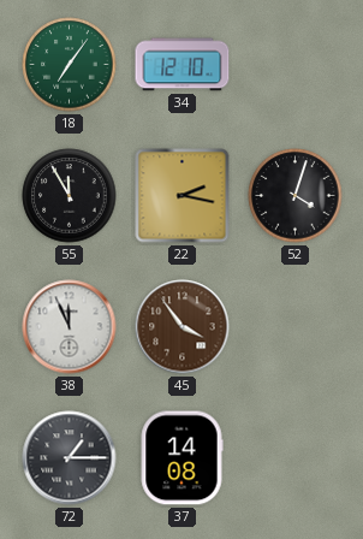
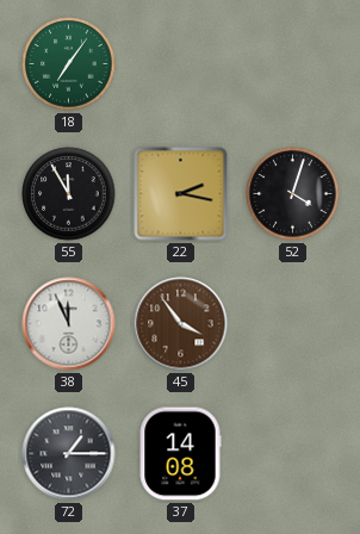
34: 12:10 -> none
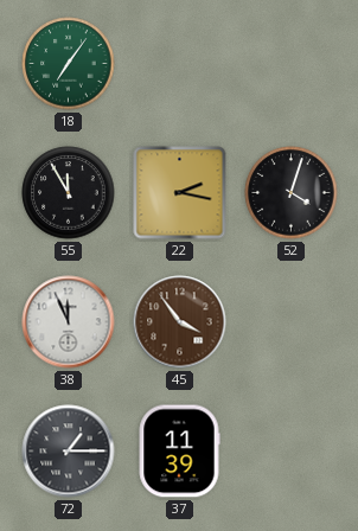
37: 14:08 -> 11:39
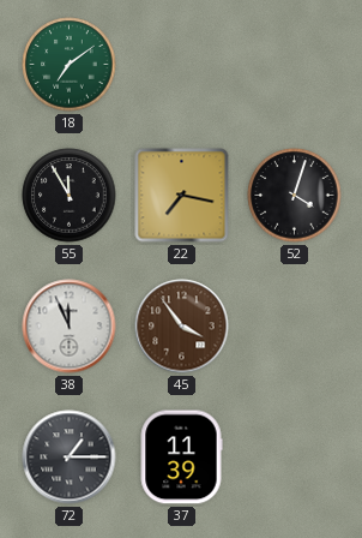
18: 7:06 -> 7:09
22: 2:17 -> 7:17
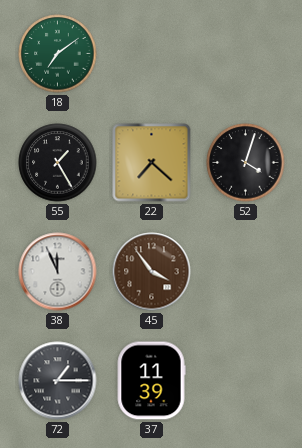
55: 11:55 -> 1:25
22: 7:17 -> 7:22
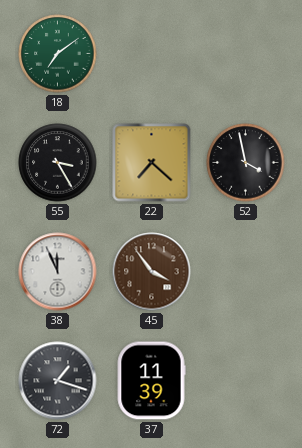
55: 1:25 -> 3:25
52: 4:03 -> 3:58
72: 1:15 -> 1:18
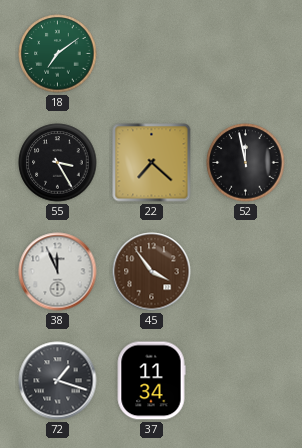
52: 3:58 -> 11:58
37: 11:39 -> 11:34
